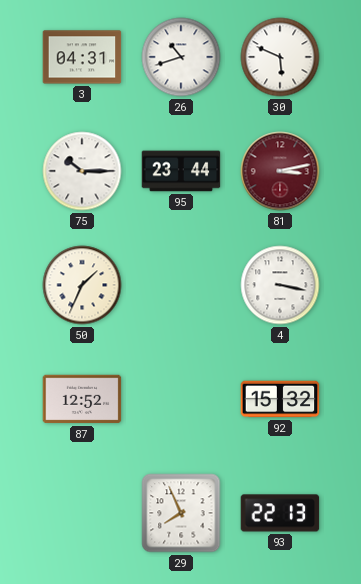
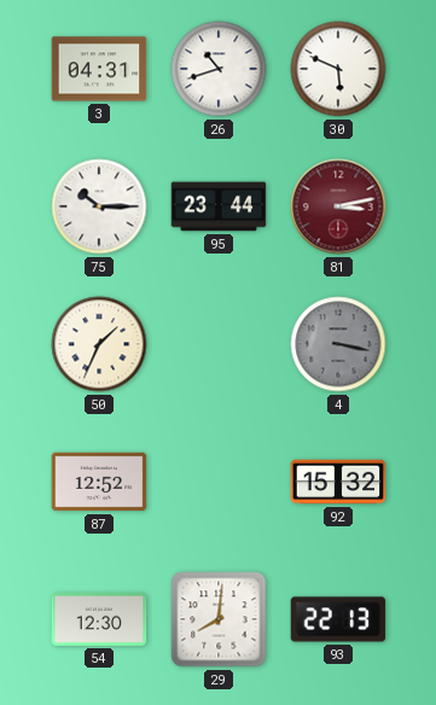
4 dial: white -> grey
54: none -> 12:30
29: 7:56 -> 8:01
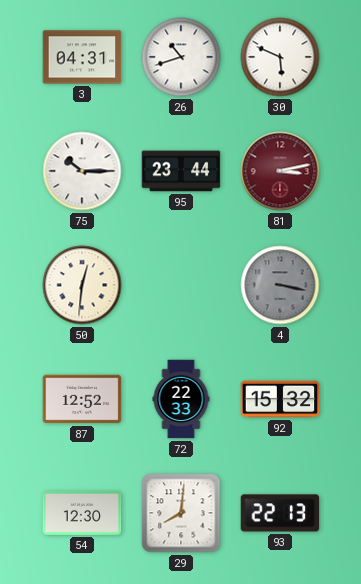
50: 1:34 -> 12:31
72: none -> 22:33
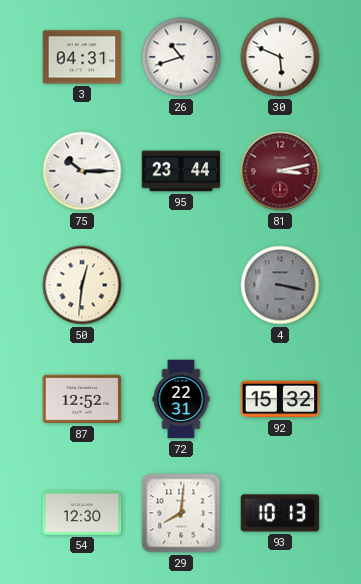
72: 22:33 -> 22:31
93: 22:13 -> 10:13
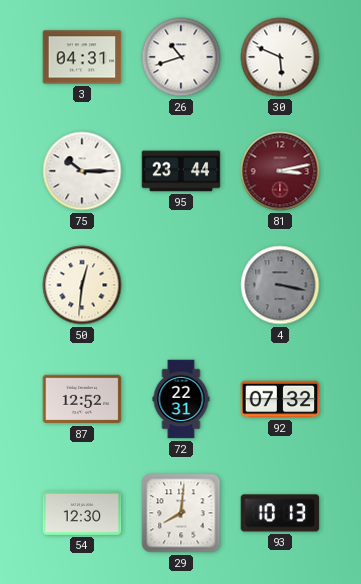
92: 15:32 -> 07:32
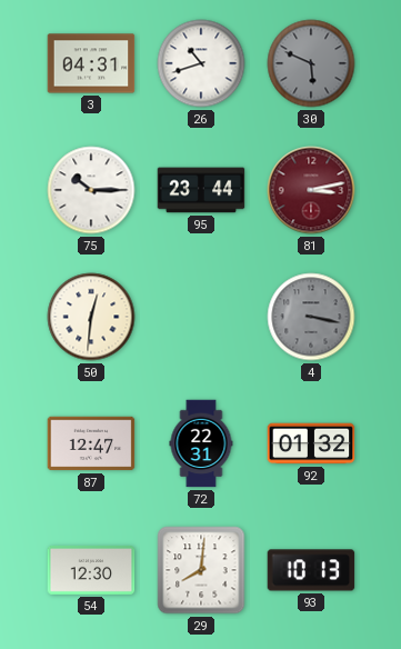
30 dial: white -> grey
87: 12:52 -> 12:47
92: 07:32 -> 01:32
